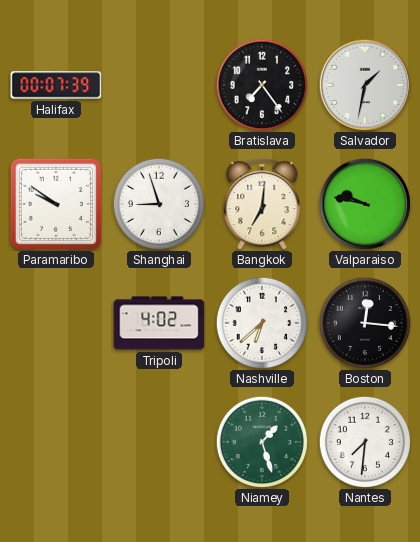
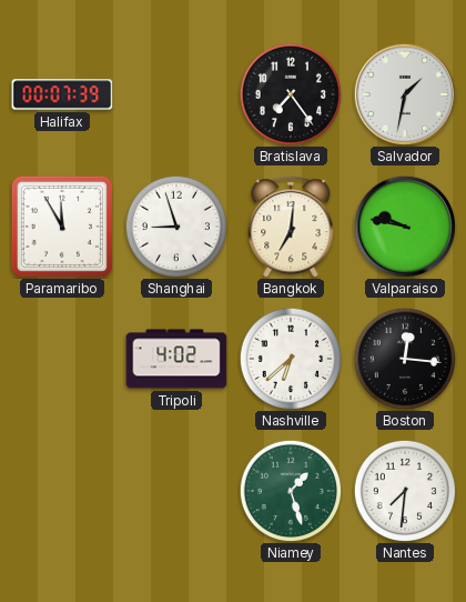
Paramaribo: 9:51 -> 11:55
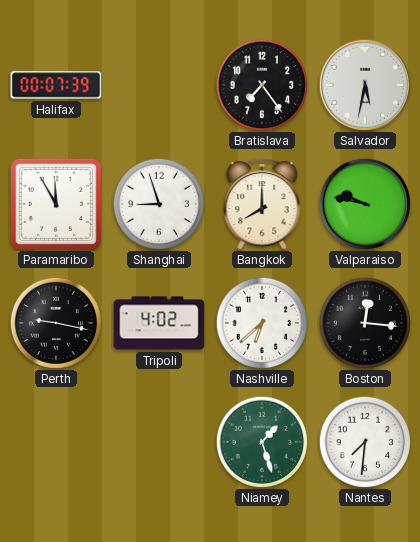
Salvador: 1:32 -> 5:32
Bangkok: 7:01 -> 8:00
Perth: none -> 9:17
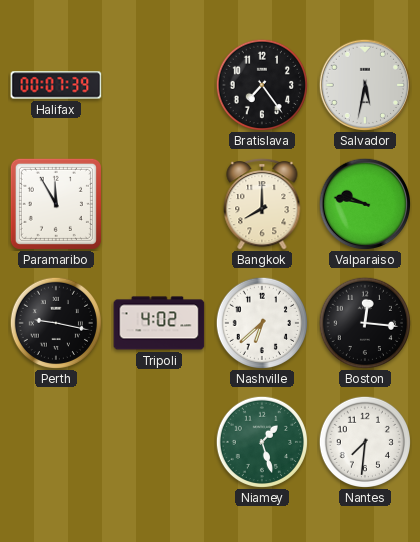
Shanghai: 8:57 -> none
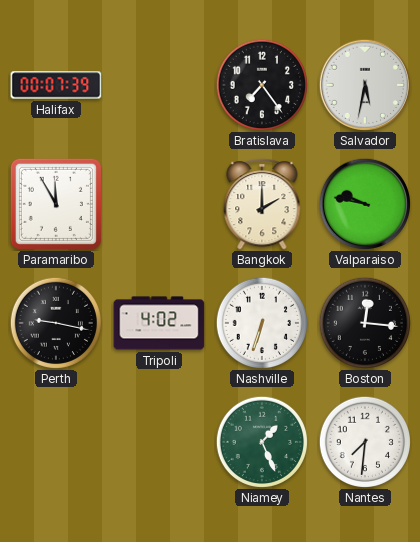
Bangkok: 8:00 -> 2:00
Nashville: 6:38 -> 6:33
Niamey: 1:27 -> 1:26
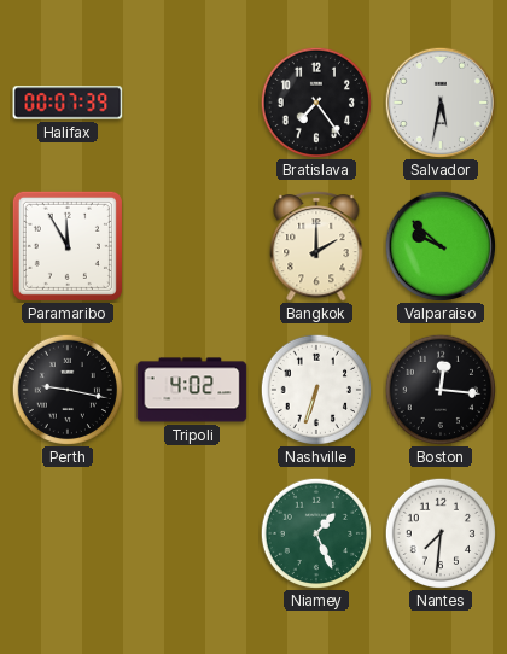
Valparaiso: 9:47 -> 9:52
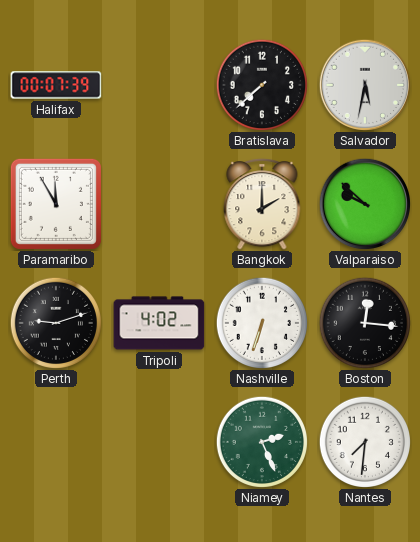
Bratislava: 7:24 -> 7:38
Perth: 9:17 -> 9:12
Niamey: 1:26 -> 2:26
